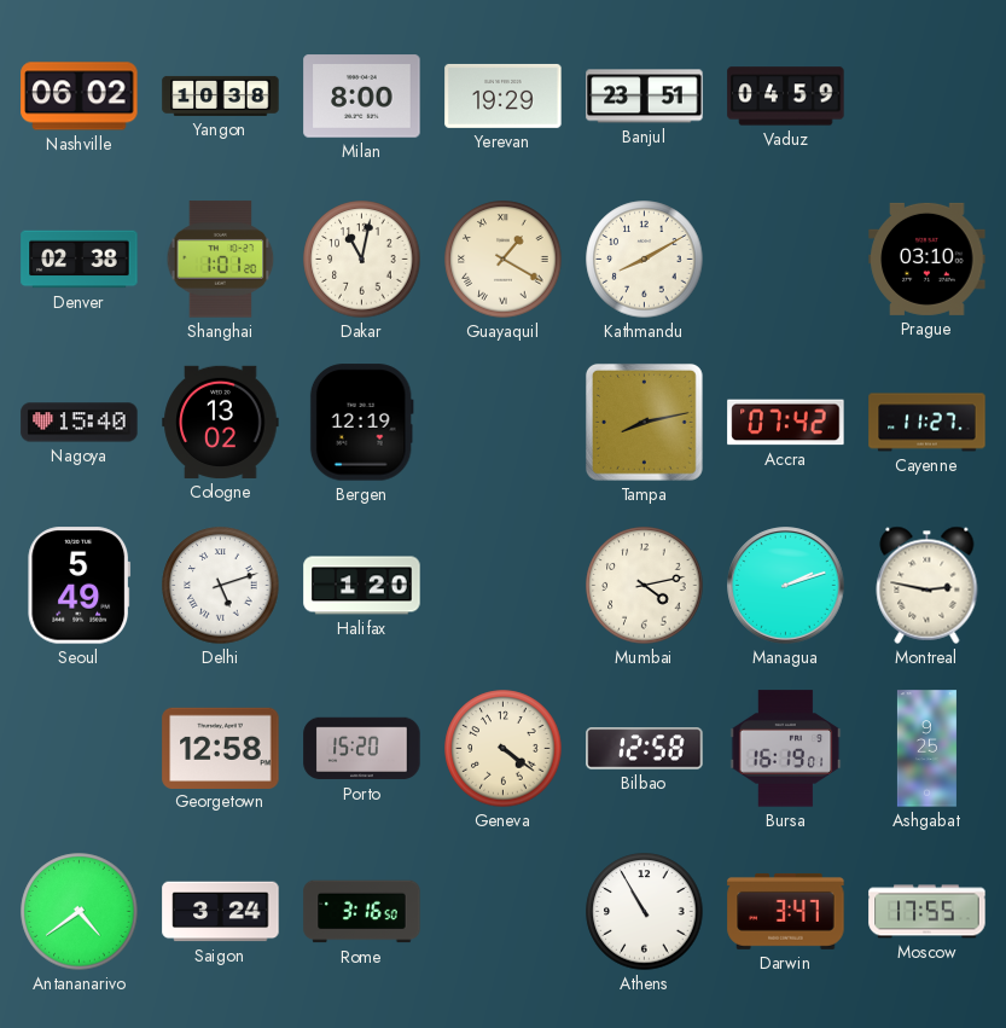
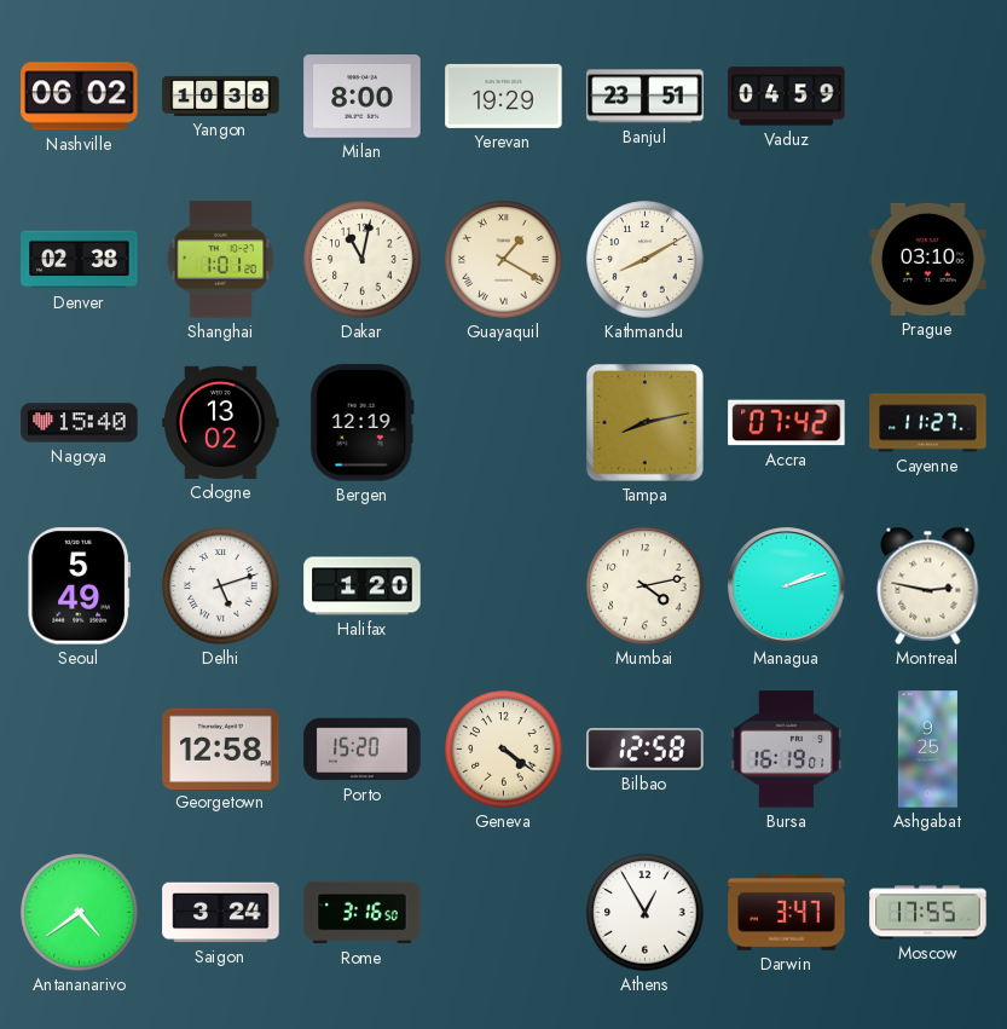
Athens: 10:55 -> 12:55
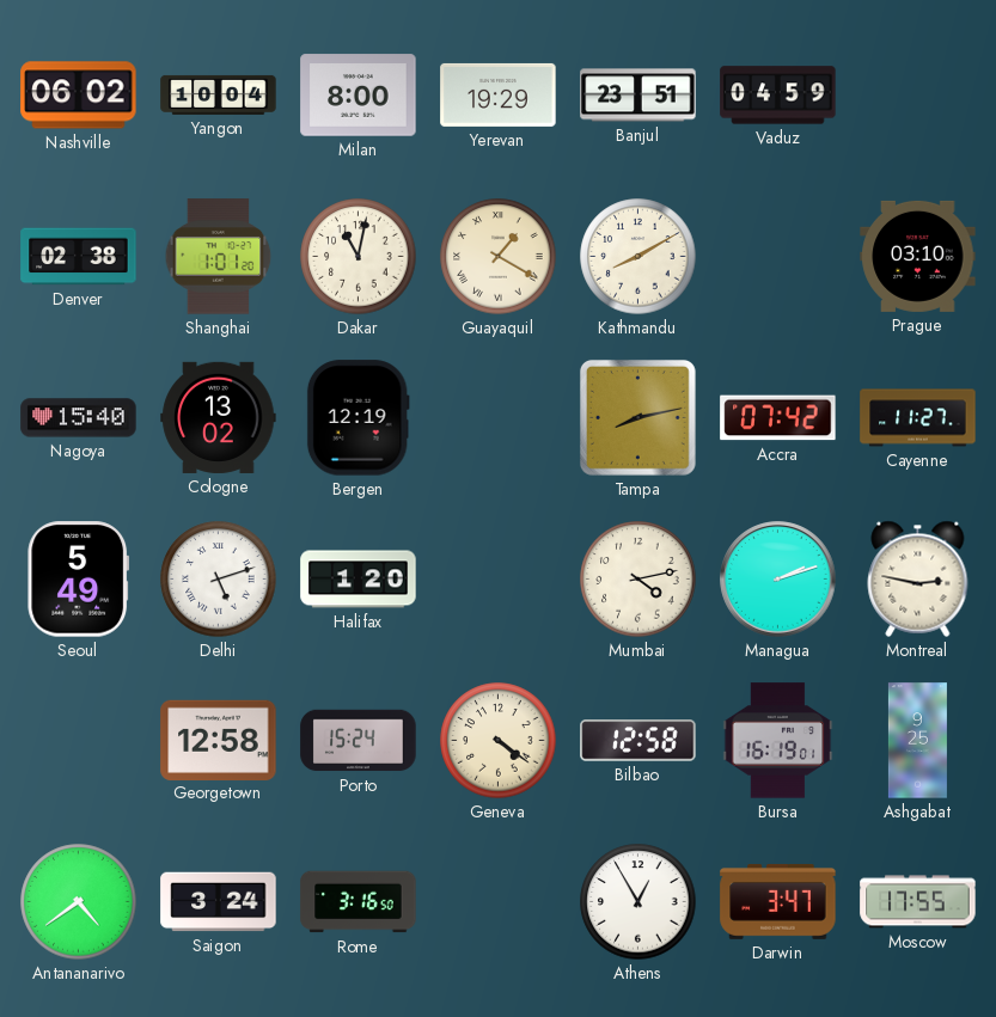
Yangon: 10:38 -> 10:04
Porto: 15:20 -> 15:24
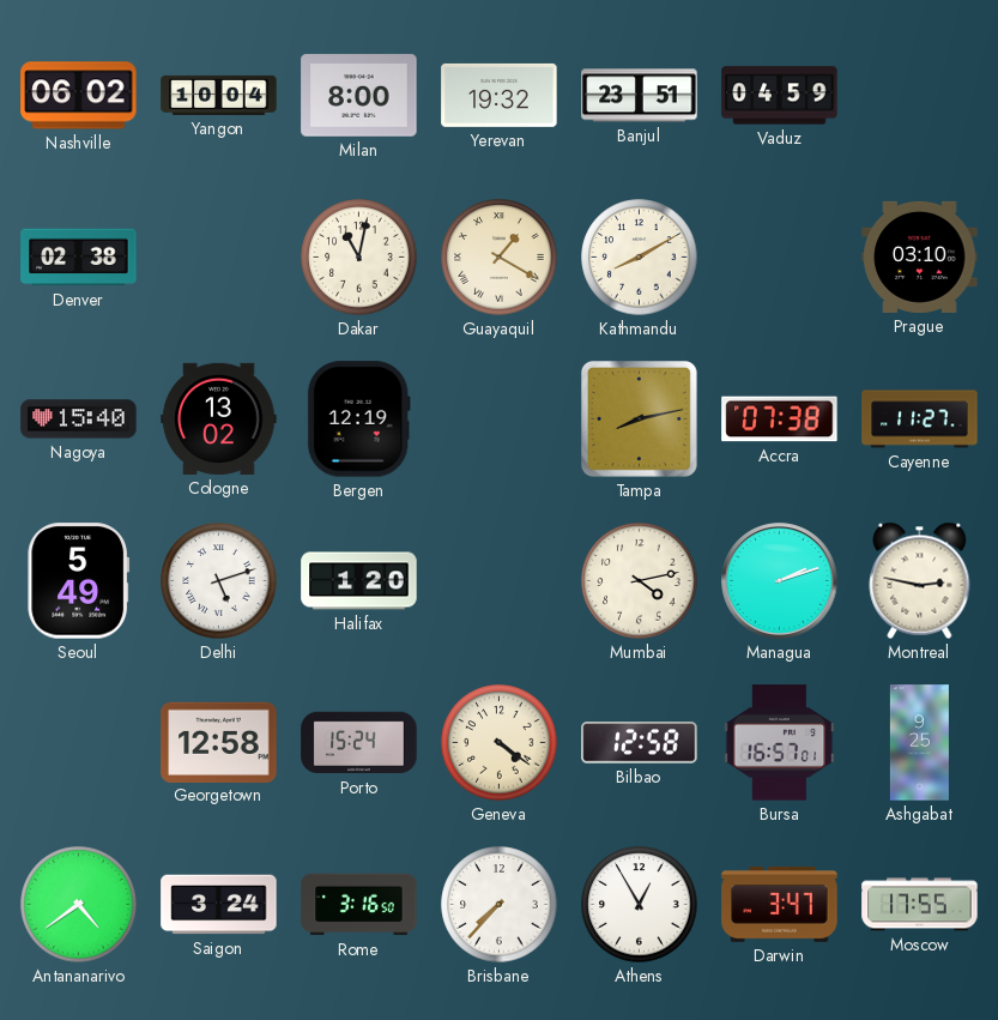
Yerevan: 19:29 -> 19:32
Shanghai: 1:01 -> none
Accra: 07:42 -> 07:38
Bursa: 16:19 -> 16:57
Brisbane: none -> 7:37
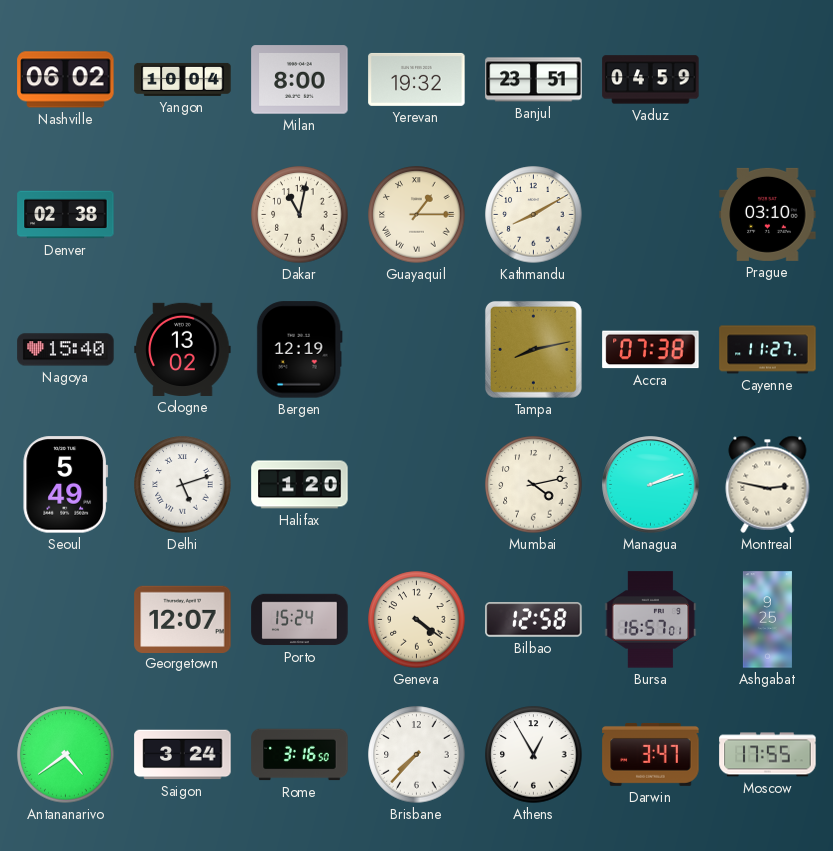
Guayaquil: 1:20 -> 1:15
Georgetown: 12:58 -> 12:07
